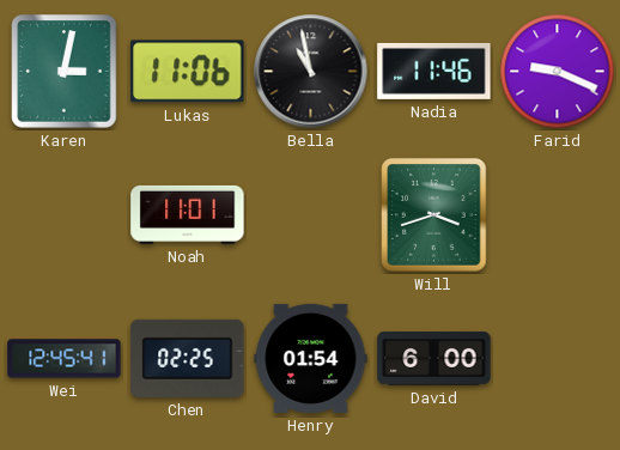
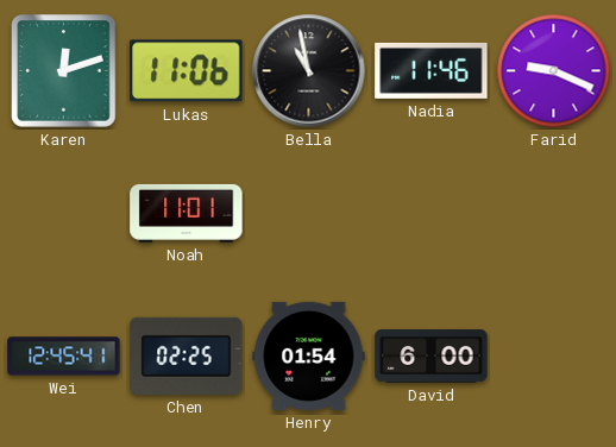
Karen: 3:02 -> 12:12
Will: 3:42 -> none
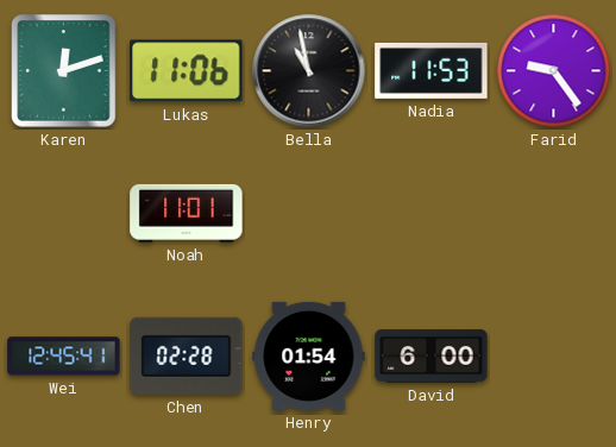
Nadia: 11:46 -> 11:53
Farid: 9:19 -> 9:24
Chen: 02:25 -> 02:28
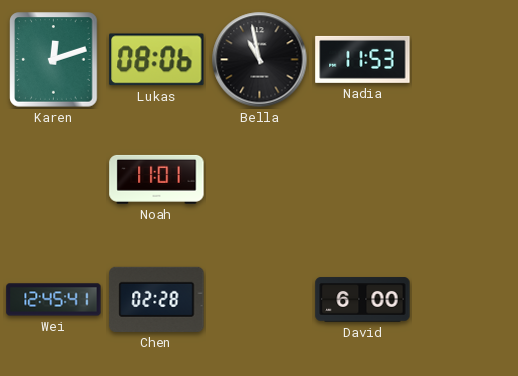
Lukas: 11:06 -> 08:06
Farid: 9:24 -> none
Henry: 01:54 -> none
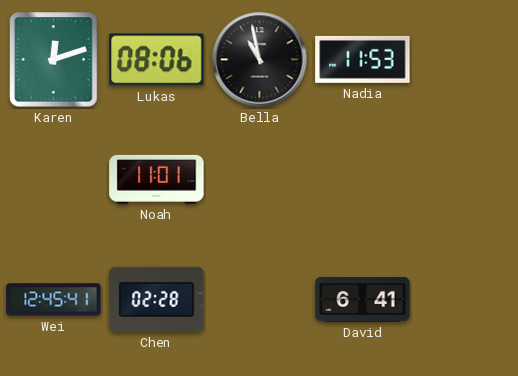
David: 6:00 -> 6:41
